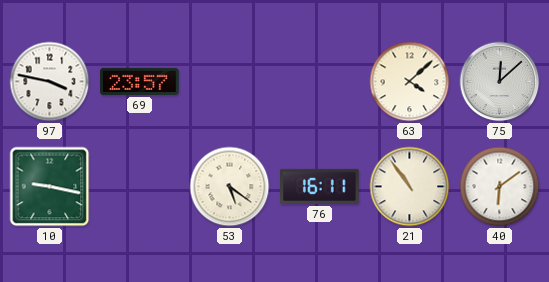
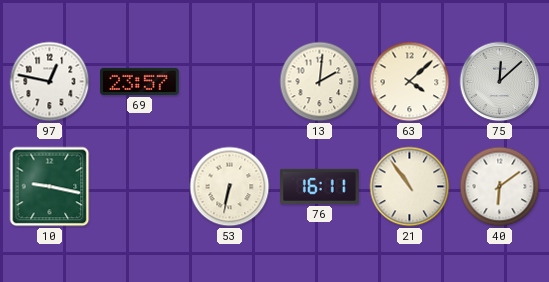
97: 3:47 -> 12:47
13: none -> 2:01
53: 5:21 -> 6:32
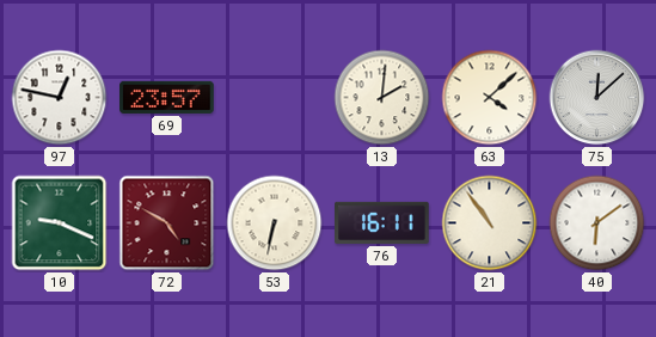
10: 9:17 -> 9:19
72: none -> 4:50
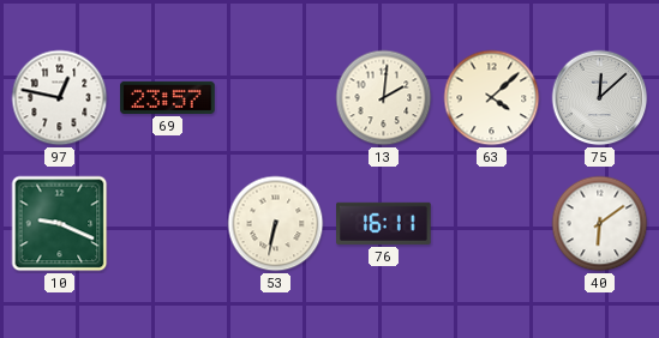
72: 4:50 -> none
21: 10:54 -> none
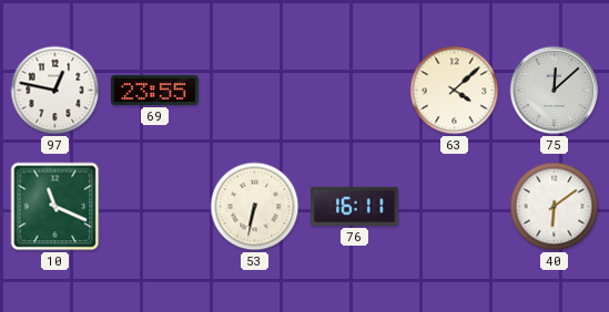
69: 23:57 -> 23:55
13: 2:01 -> none
10: 9:19 -> 11:19
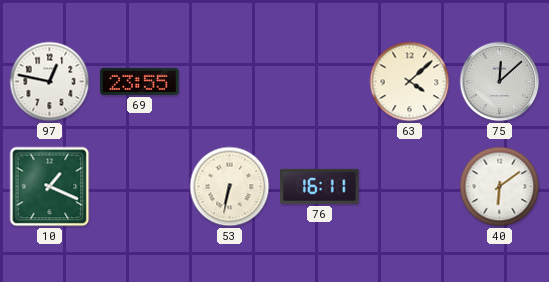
10: 11:19 -> 1:19
